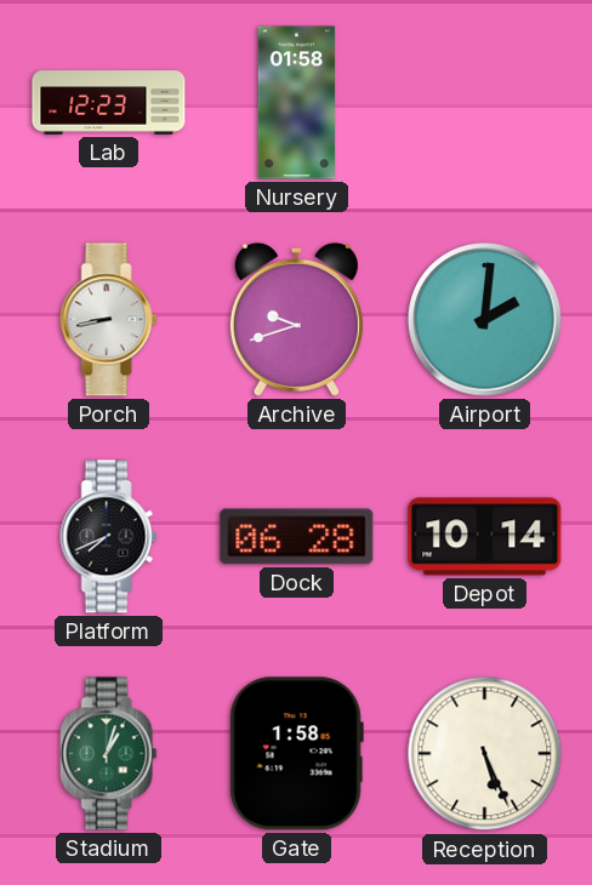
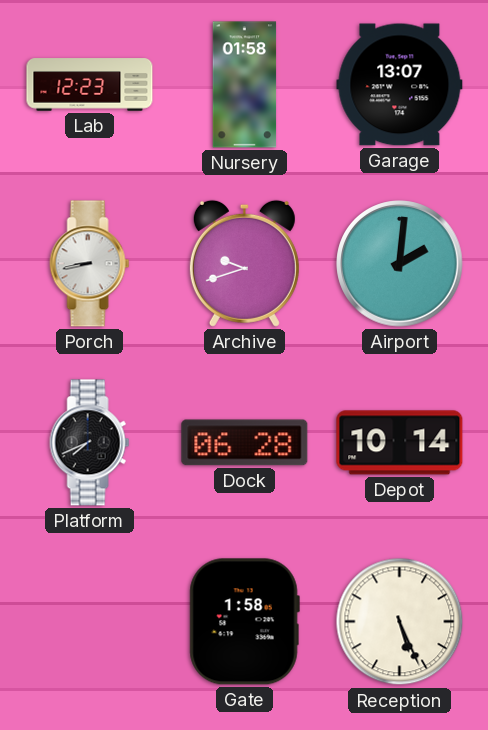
Garage: none -> 13:07
Stadium: 1:03 -> none
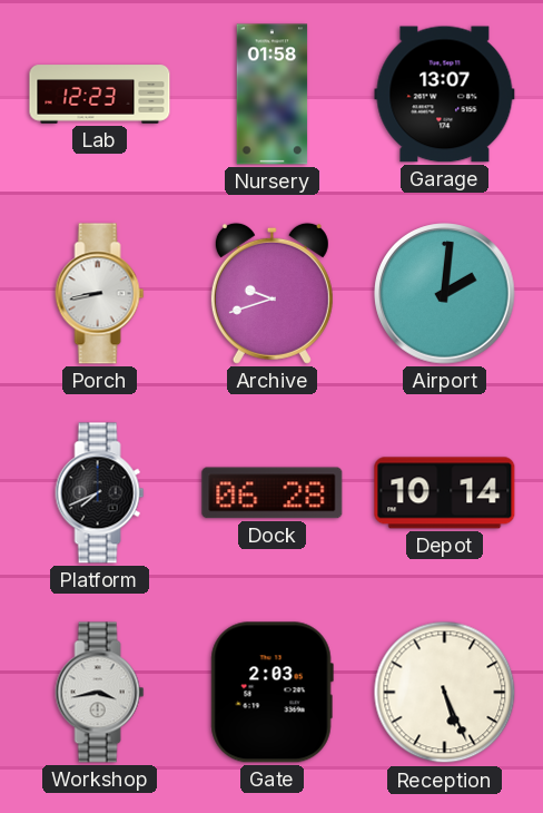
Workshop: none -> 3:43
Gate: 1:58 -> 2:03
